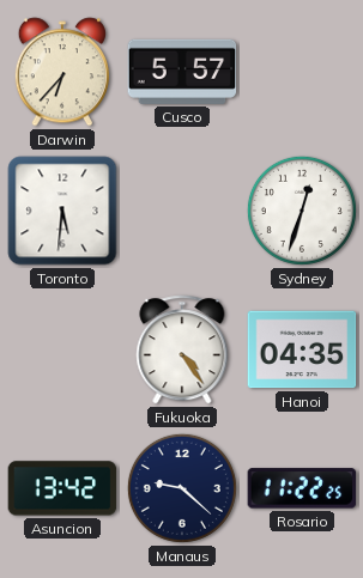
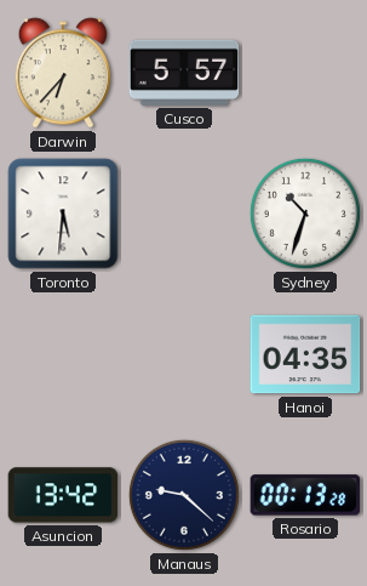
Sydney: 12:33 -> 10:33
Fukuoka: 4:24 -> none
Rosario: 11:22 -> 00:13
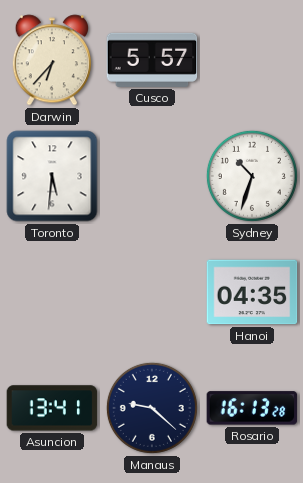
Asuncion: 13:42 -> 13:41
Rosario: 00:13 -> 16:13
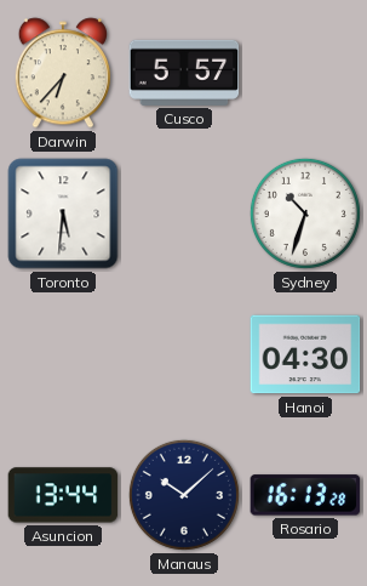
Hanoi: 04:35 -> 04:30
Asuncion: 13:41 -> 13:44
Manaus: 9:22 -> 10:08
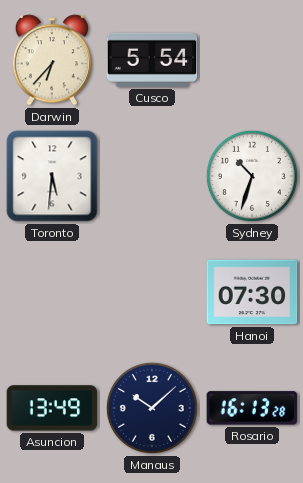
Cusco: 5:57 -> 5:54
Hanoi: 04:30 -> 07:30
Asuncion: 13:44 -> 13:49
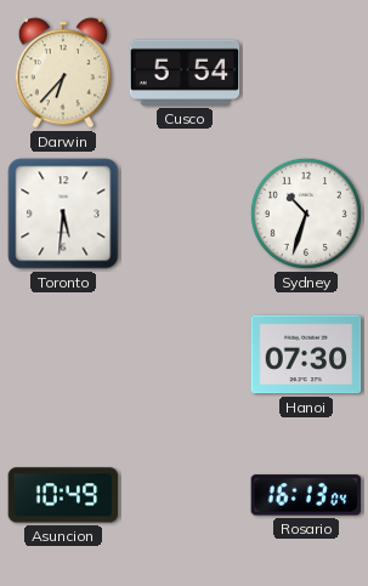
Asuncion: 13:49 -> 10:49
Manaus: 10:08 -> none
Rosario: 16:13:28 -> 16:13:04
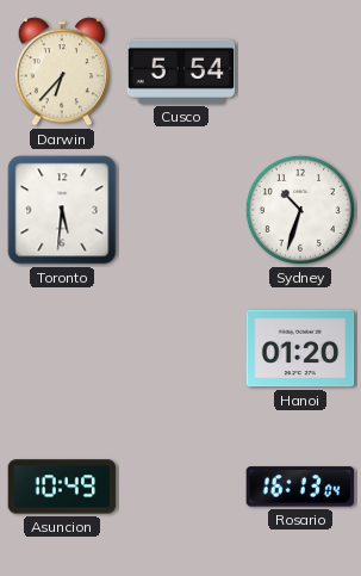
Hanoi: 07:30 -> 01:20
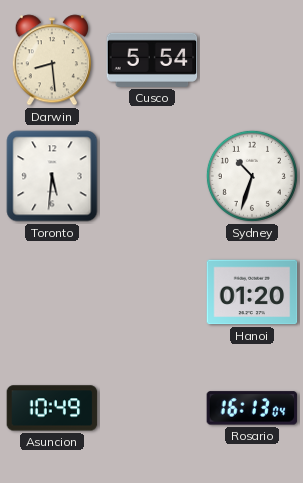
Darwin: 6:37 -> 8:29
